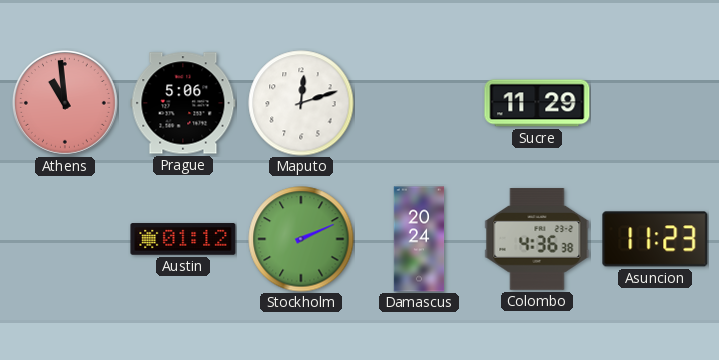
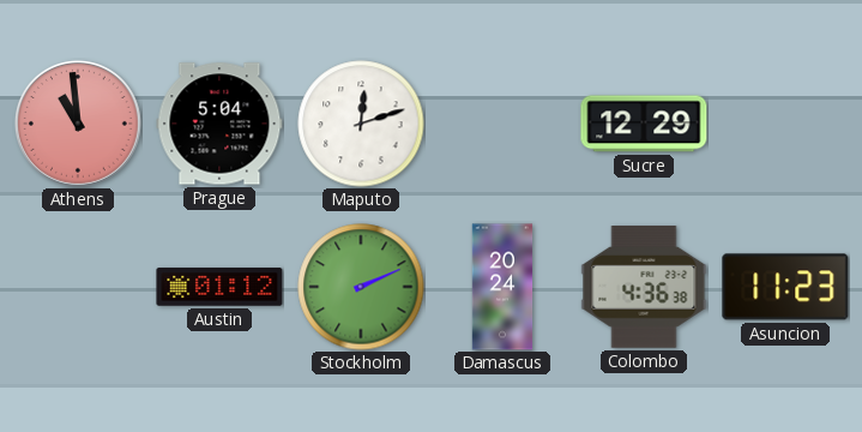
Prague: 5:06 -> 5:04
Sucre: 11:29 -> 12:29
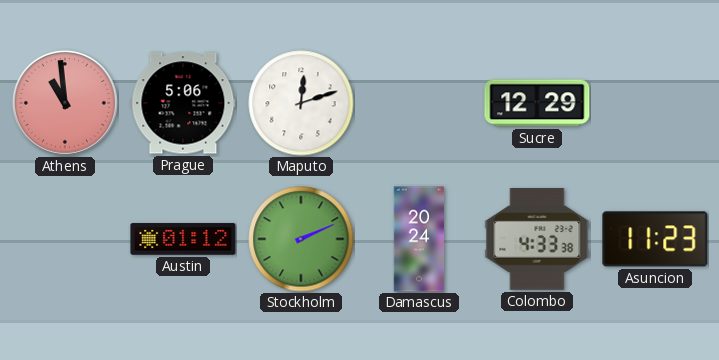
Prague: 5:04 -> 5:06
Colombo: 4:36 -> 4:33
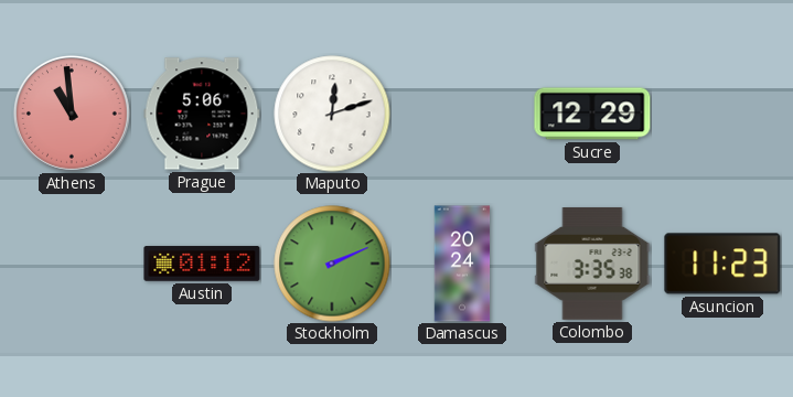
Colombo: 4:33 -> 3:35
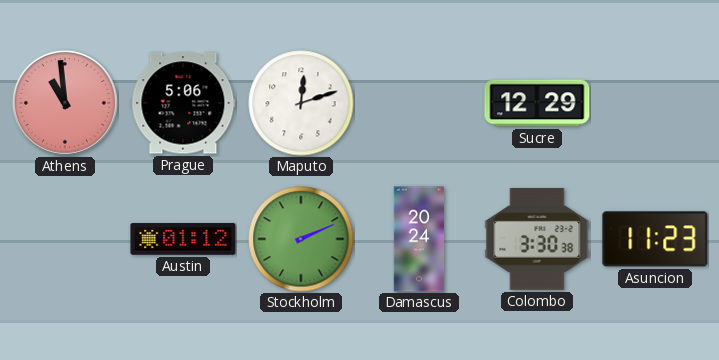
Colombo: 3:35 -> 3:30
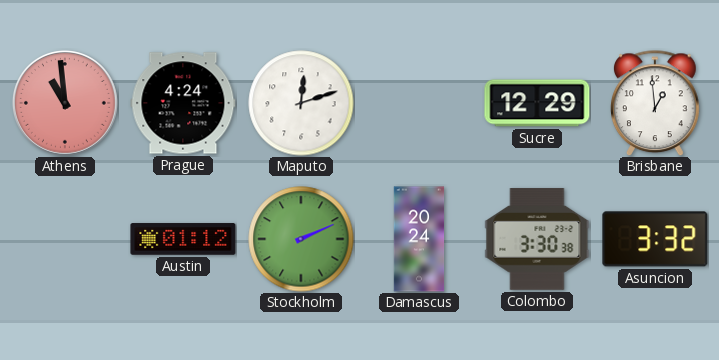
Prague: 5:06 -> 4:24
Brisbane: none -> 12:59
Asuncion: 11:23 -> 3:32
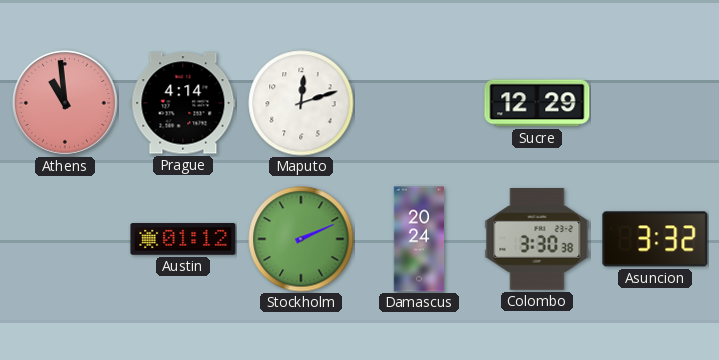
Prague: 4:24 -> 4:14
Brisbane: 12:59 -> none
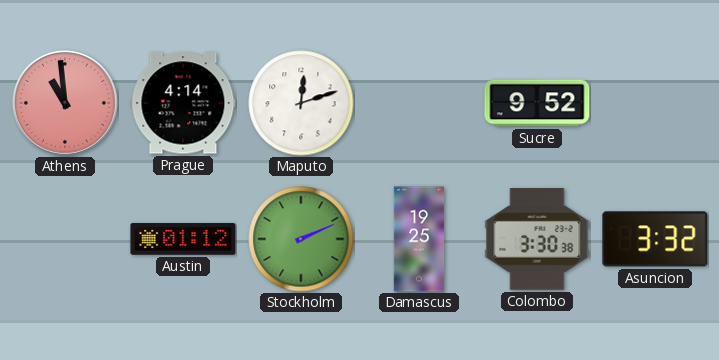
Sucre: 12:29 -> 9:52
Damascus: 20:24 -> 19:25
